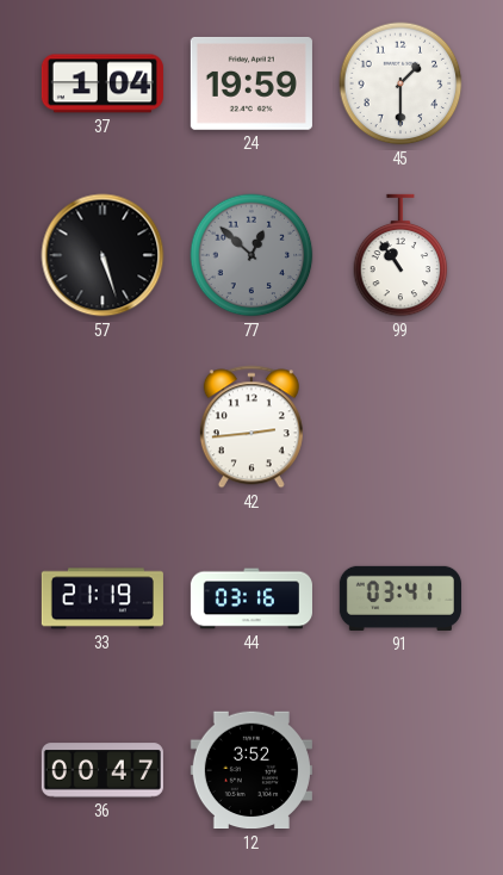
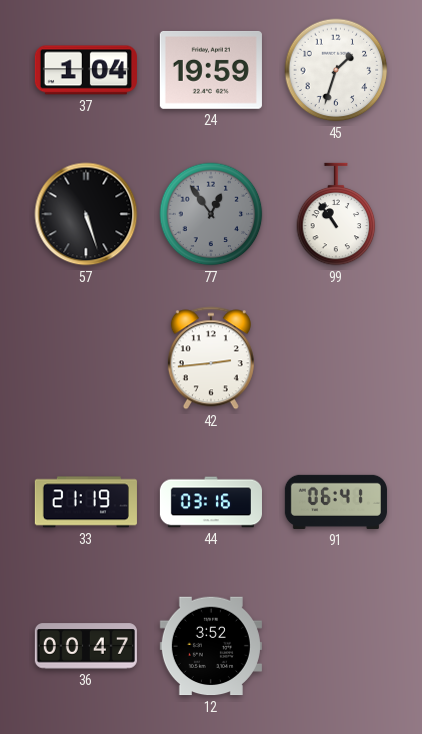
45: 1:30 -> 1:33
77: 12:52 -> 12:54
91: 03:41 -> 06:41
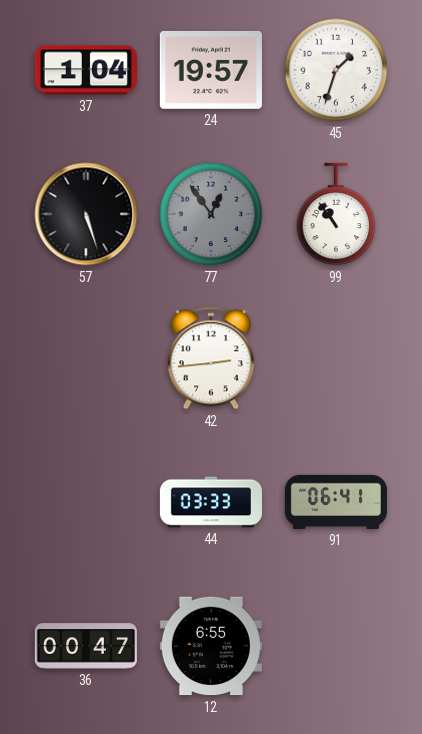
24: 19:59 -> 19:57
33: 21:19 -> none
44: 03:16 -> 03:33
12: 3:52 -> 6:55
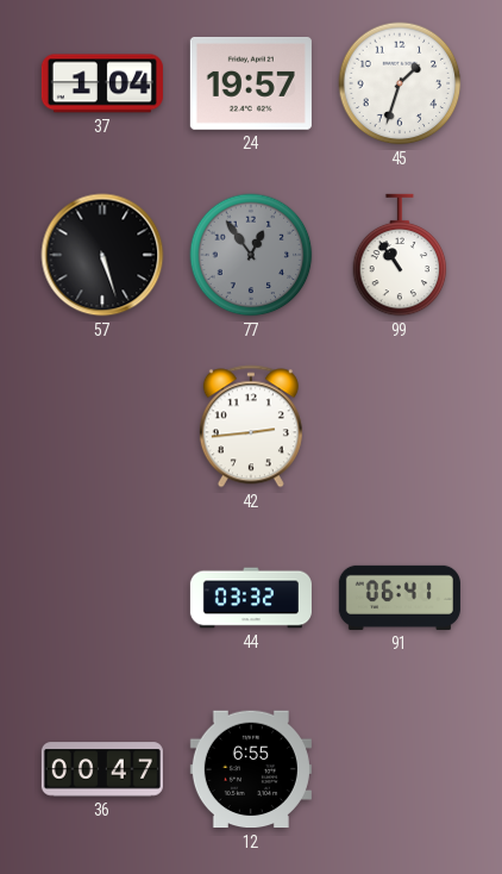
44: 03:33 -> 03:32
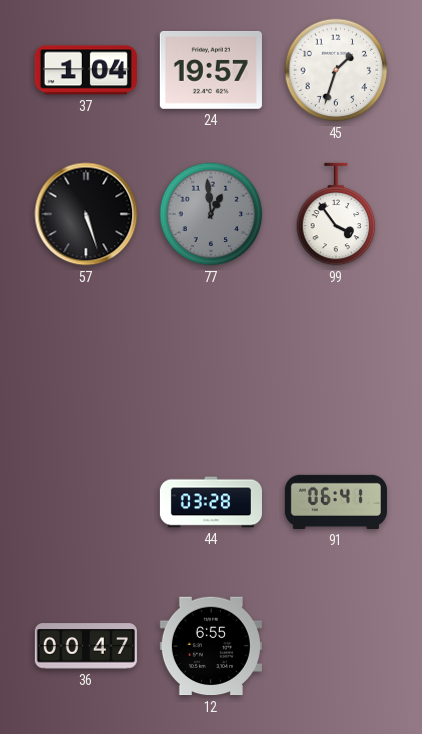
77: 12:54 -> 12:59
99: 10:54 -> 3:54
42: 2:44 -> none
44: 03:32 -> 03:28
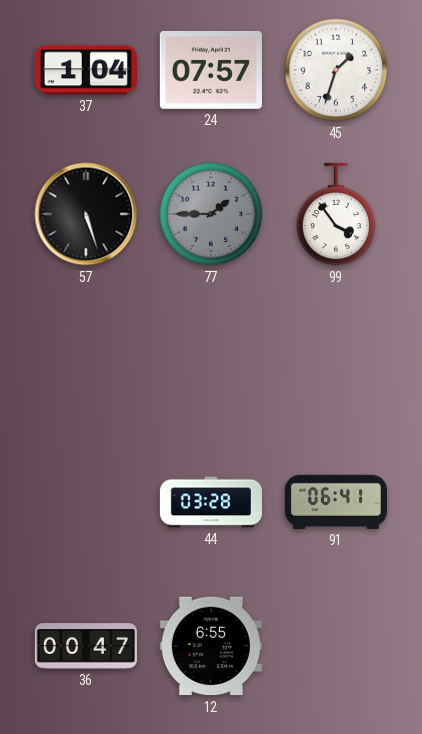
24: 19:57 -> 07:57
77: 12:59 -> 1:45
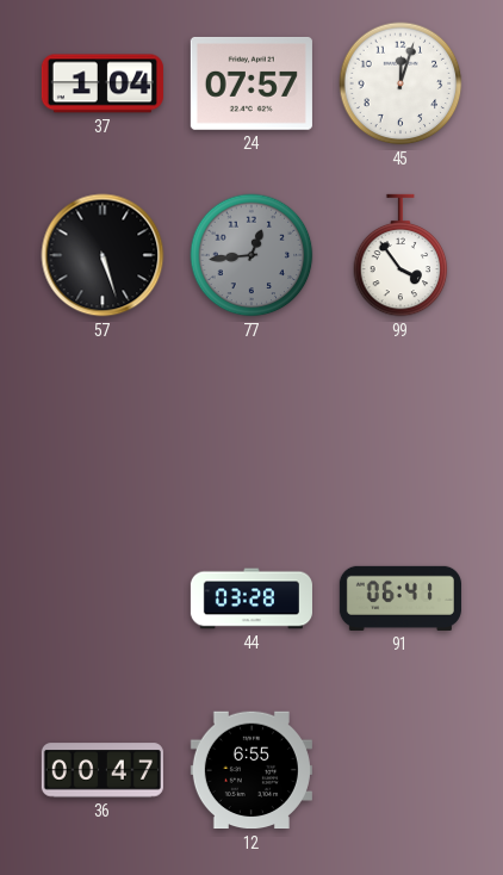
45: 1:33 -> 12:03
77: 1:45 -> 12:44
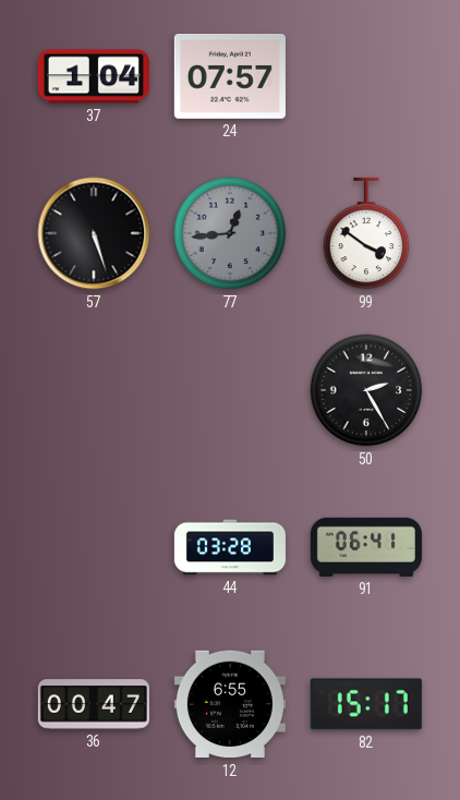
45: 12:03 -> none
99: 3:54 -> 3:51
50: none -> 2:25
82: none -> 15:17
